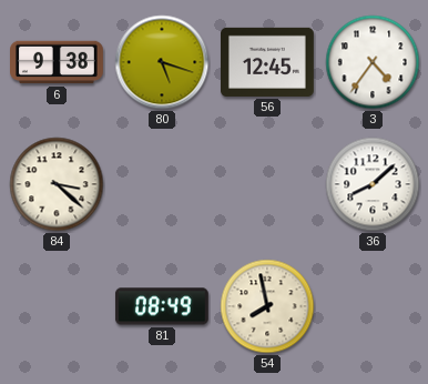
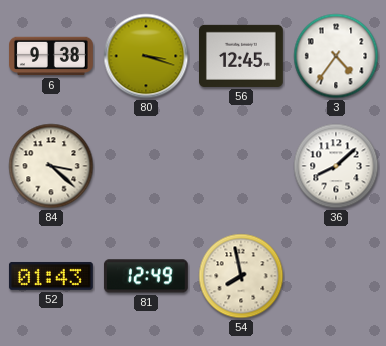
80: 5:18 -> 3:18
52: none -> 01:43
81: 08:49 -> 12:49
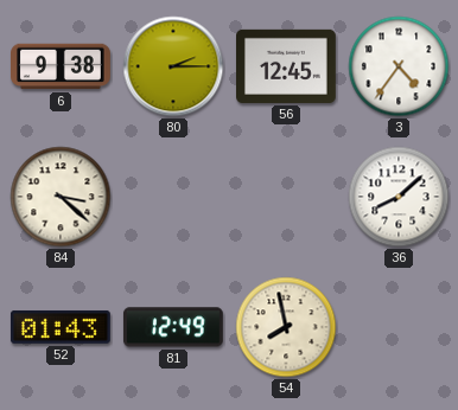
80: 3:18 -> 2:15
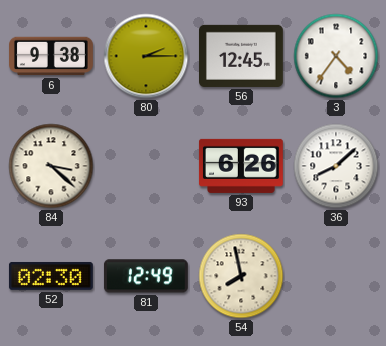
93: none -> 6:26
52: 01:43 -> 02:30
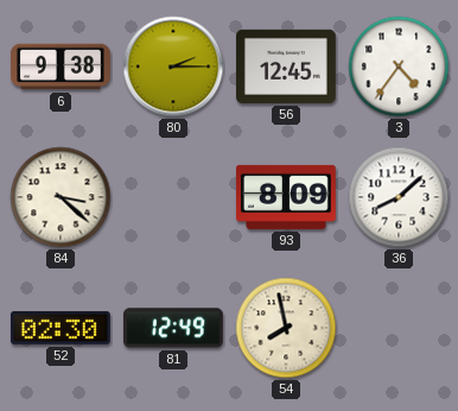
93: 6:26 -> 8:09
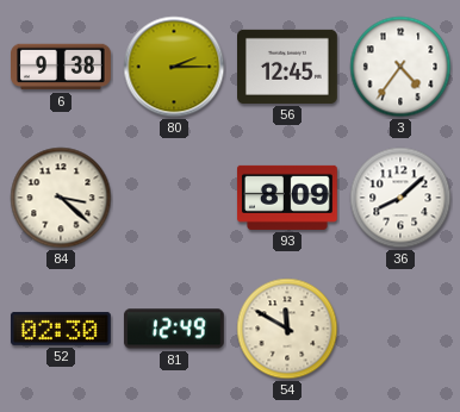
54: 7:58 -> 11:50
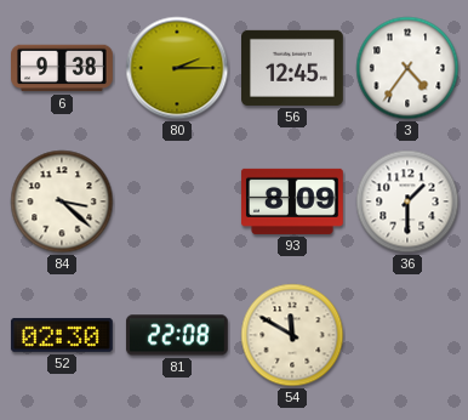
36: 8:08 -> 1:30
81: 12:49 -> 22:08
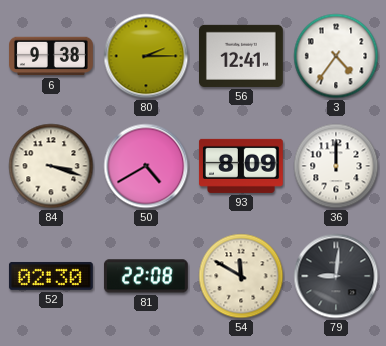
56: 12:45 -> 12:41
84: 3:22 -> 3:18
50: none -> 4:40
36: 1:30 -> 12:00
79: none -> 9:01
